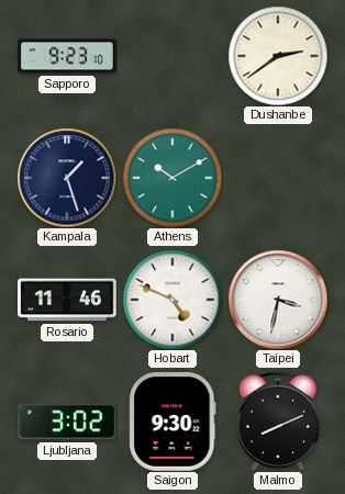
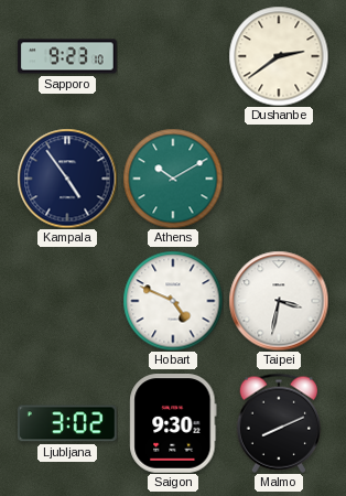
Kampala: 1:27 -> 4:54
Rosario: 11:46 -> none
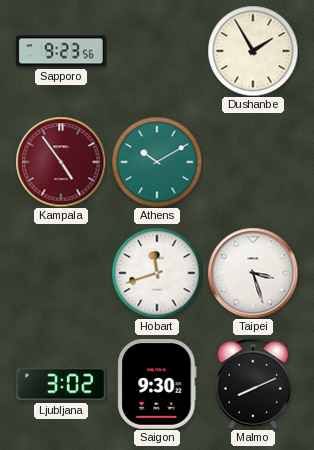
Sapporo: 9:23:10 -> 9:23:56
Dushanbe: 2:39 -> 1:55
Kampala dial: navy -> burgundy
Hobart: 4:49 -> 11:42
Taipei: 3:32 -> 3:27
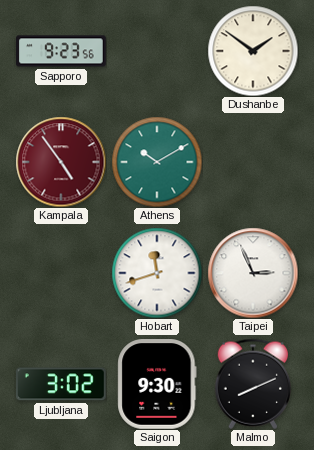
Dushanbe: 1:55 -> 1:51
Taipei: 3:27 -> 2:56
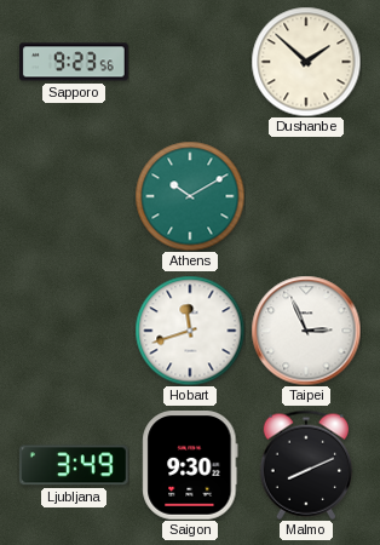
Dushanbe: 1:51 -> 1:52
Kampala: 4:54 -> none
Ljubljana: 3:02 -> 3:49
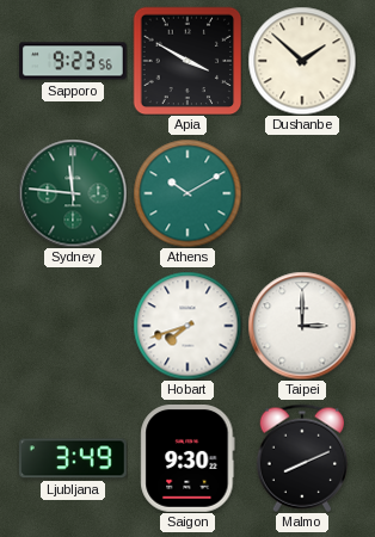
Apia: none -> 3:50
Sydney: none -> 11:46
Hobart: 11:42 -> 7:42
Taipei: 2:56 -> 3:00
